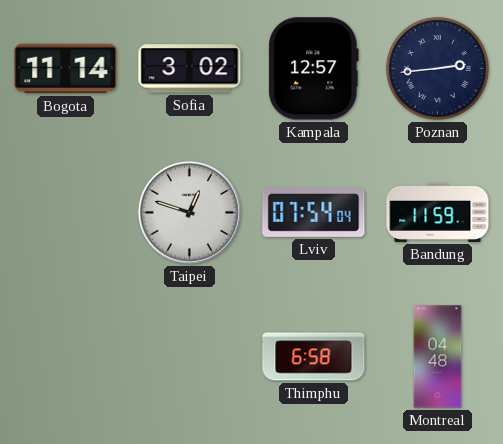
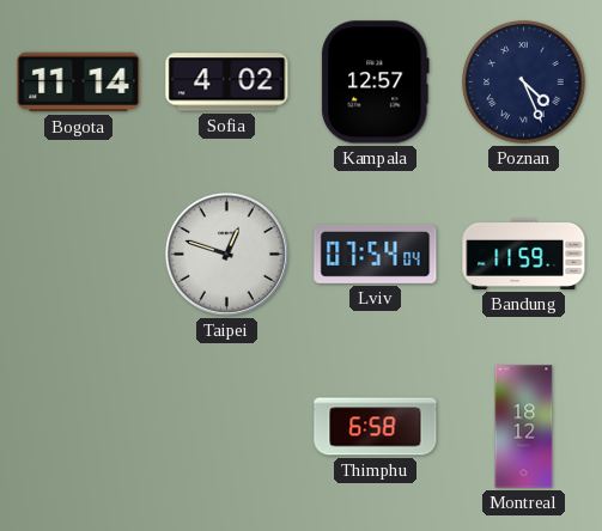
Sofia: 3:02 -> 4:02
Poznan: 2:44 -> 4:26
Montreal: 04:48 -> 18:12
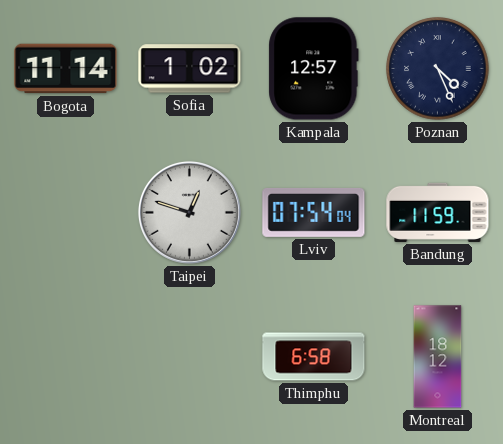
Sofia: 4:02 -> 1:02
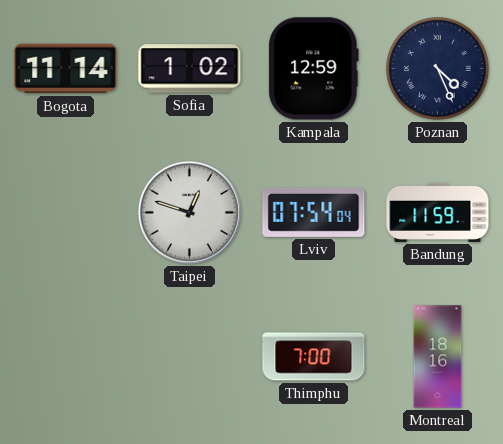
Kampala: 12:57 -> 12:59
Thimphu: 6:58 -> 7:00
Montreal: 18:12 -> 18:16
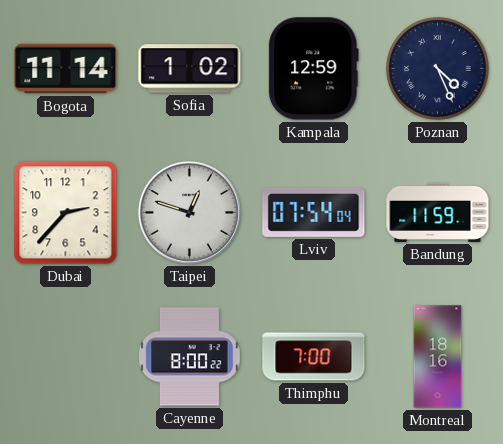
Dubai: none -> 2:37
Cayenne: none -> 8:00
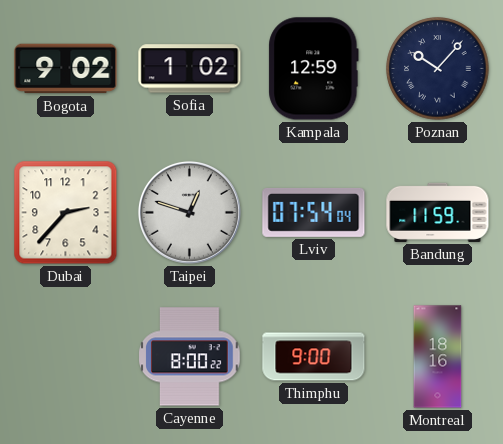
Bogota: 11:14 -> 9:02
Poznan: 4:26 -> 10:07
Thimphu: 7:00 -> 9:00
